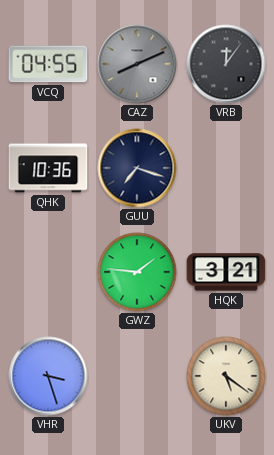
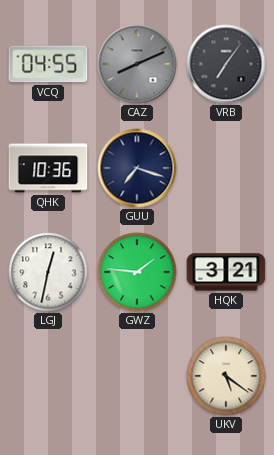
VRB: 12:06 -> 7:06
LGJ: none -> 12:32
VHR: 3:27 -> none
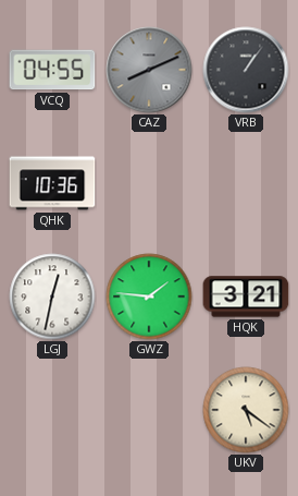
VRB: 7:06 -> 1:06
GUU: 7:18 -> none
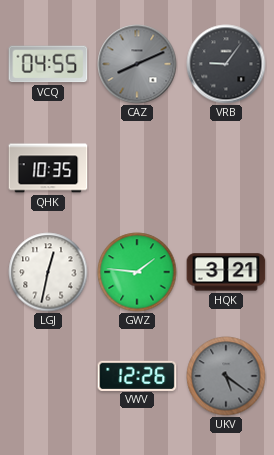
VRB: 1:06 -> 9:06
QHK: 10:36 -> 10:35
VWV: none -> 12:26
UKV dial: cream -> grey
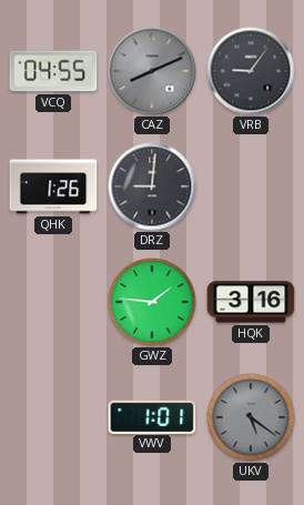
QHK: 10:35 -> 1:26
DRZ: none -> 9:01
LGJ: 12:32 -> none
HQK: 3:21 -> 3:16
VWV: 12:26 -> 1:01
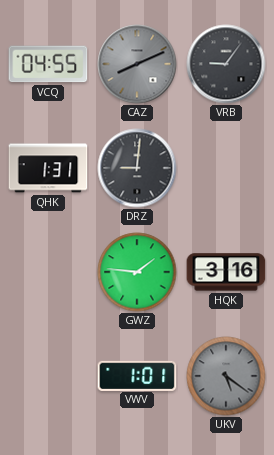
QHK: 1:26 -> 1:31
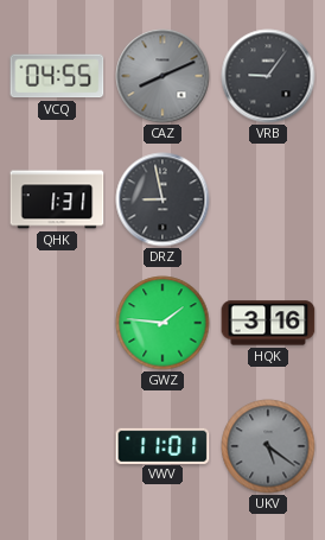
DRZ: 9:01 -> 8:58
VWV: 1:01 -> 11:01
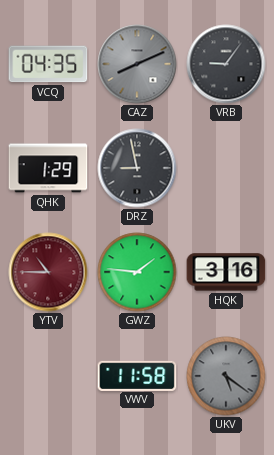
VCQ: 04:55 -> 04:35
QHK: 1:31 -> 1:29
YTV: none -> 10:45
VWV: 11:01 -> 11:58
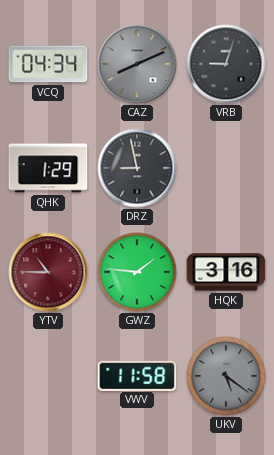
VCQ: 04:35 -> 04:34
VRB: 9:06 -> 9:03
